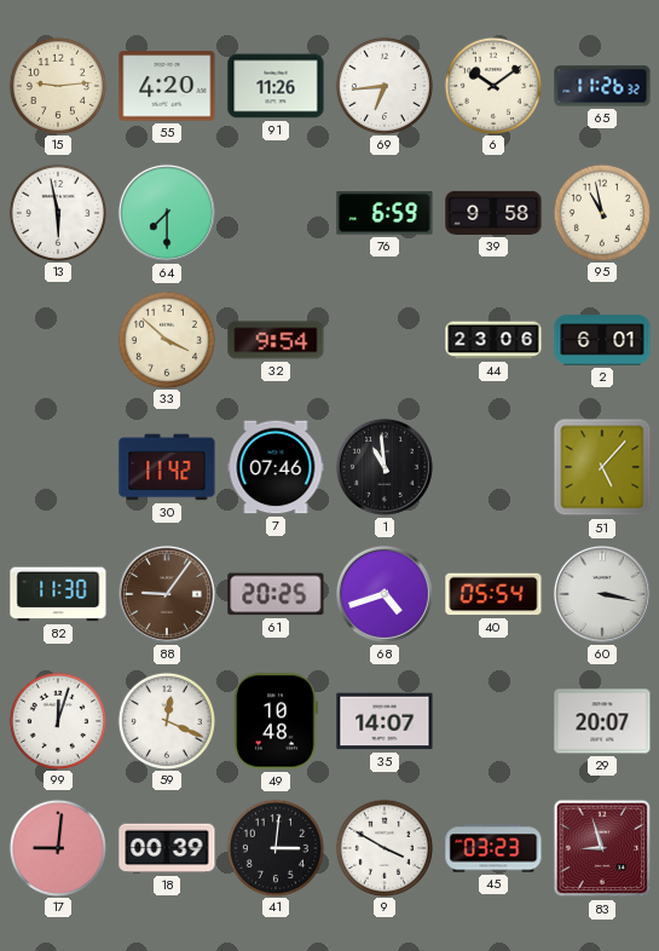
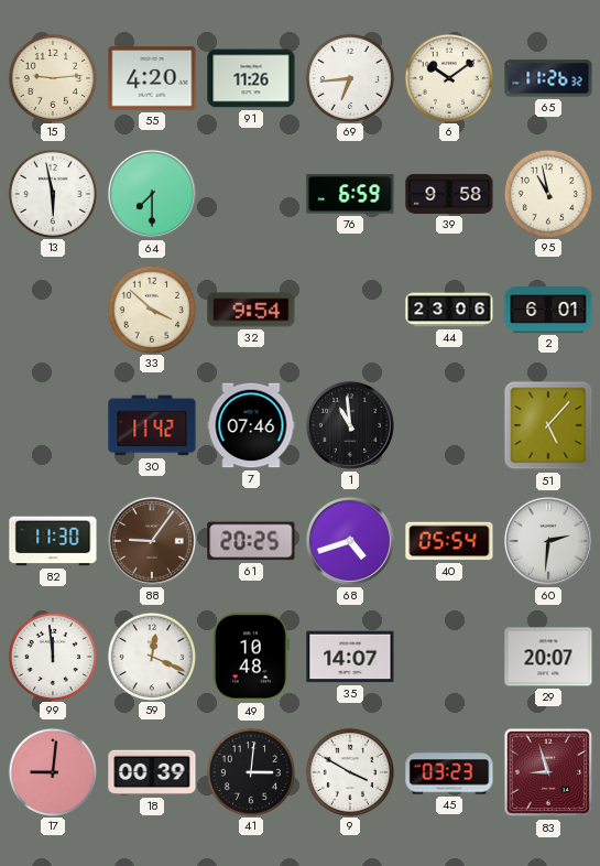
60: 3:17 -> 2:31
99: 12:03 -> 11:59
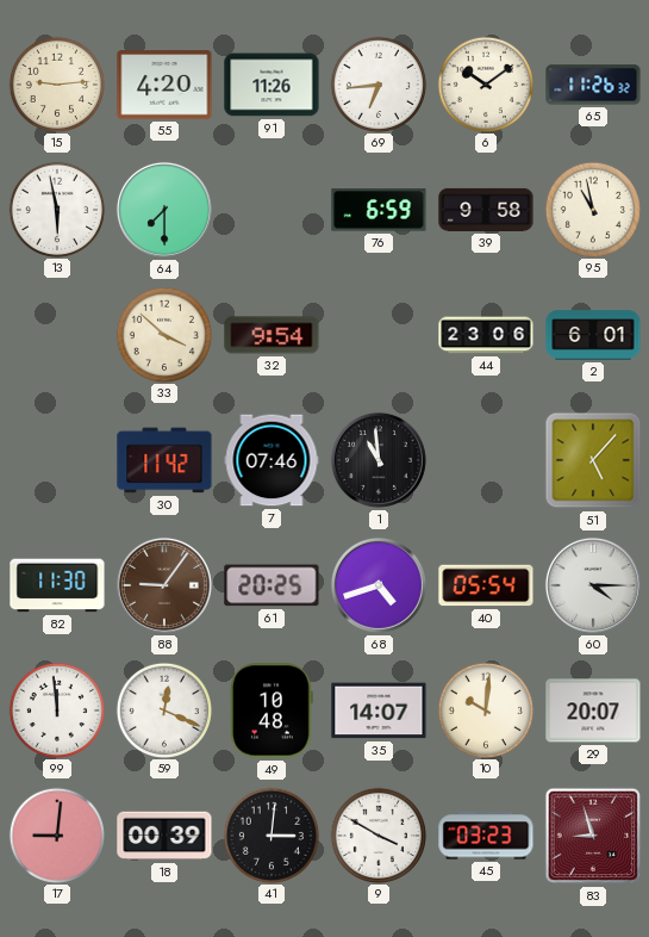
60: 2:31 -> 4:15
10: none -> 10:01
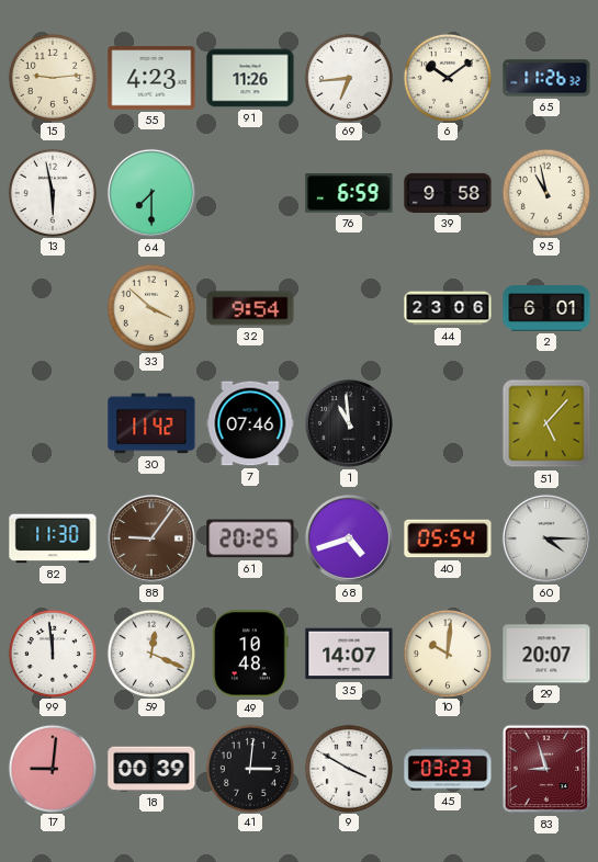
55: 4:20 -> 4:23
